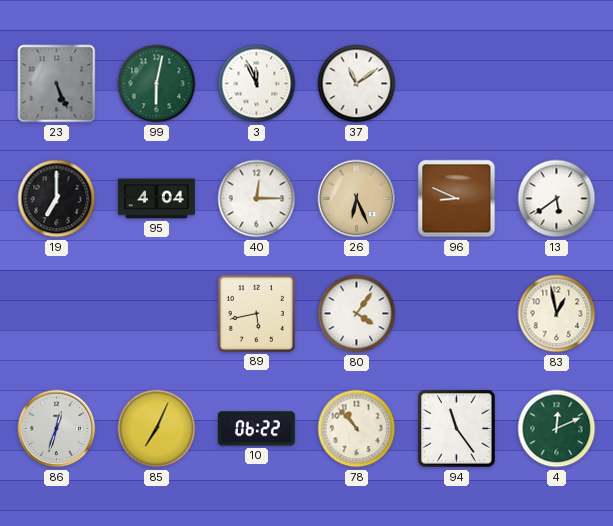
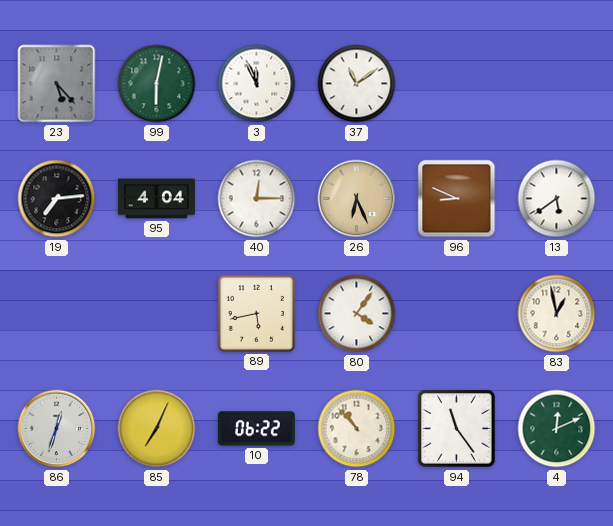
23: 5:26 -> 5:23
19: 7:00 -> 7:14
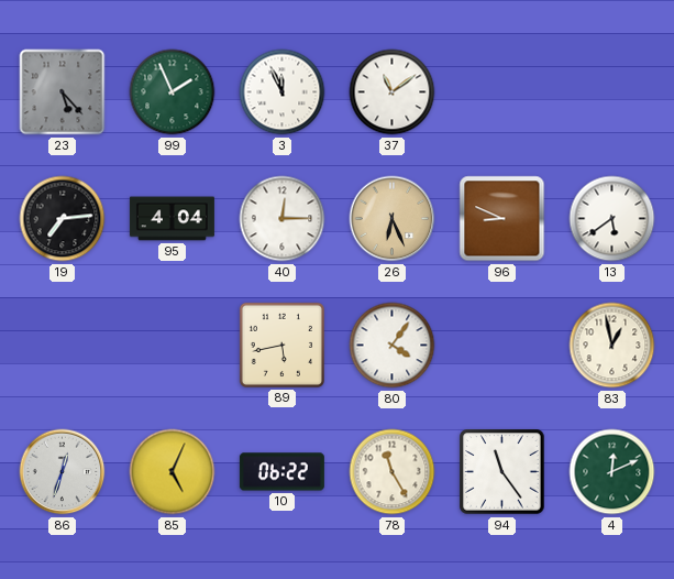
99: 6:02 -> 1:56
85: 7:04 -> 5:04
78: 10:53 -> 11:25
